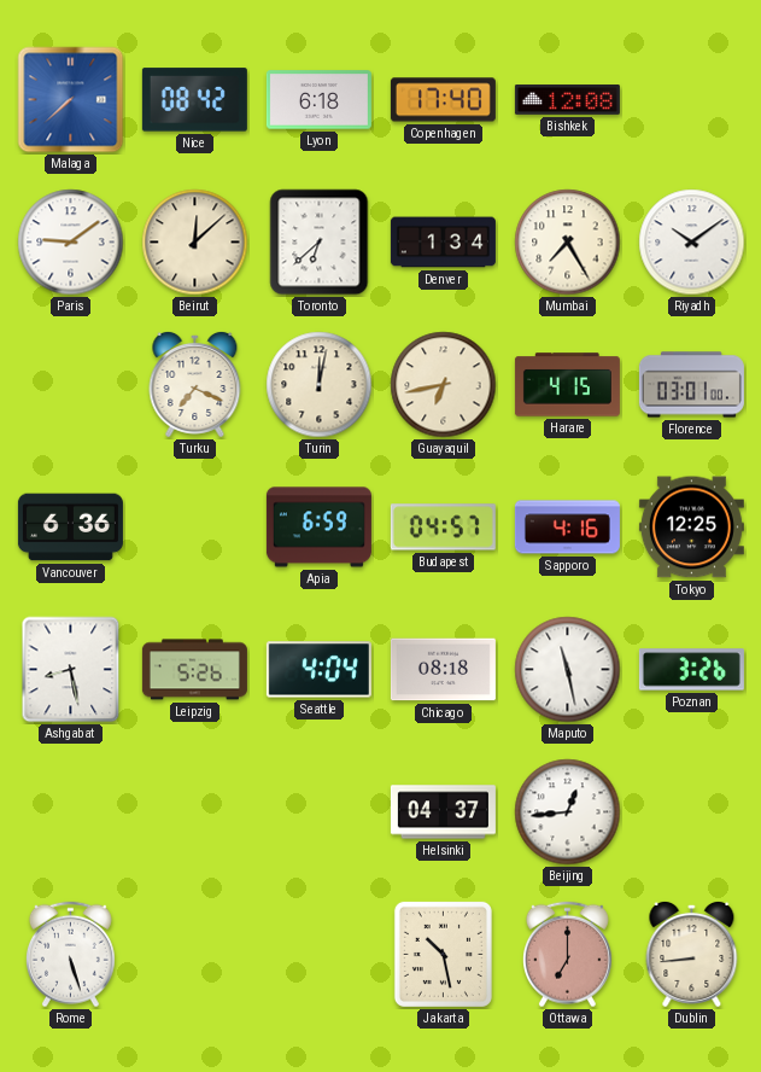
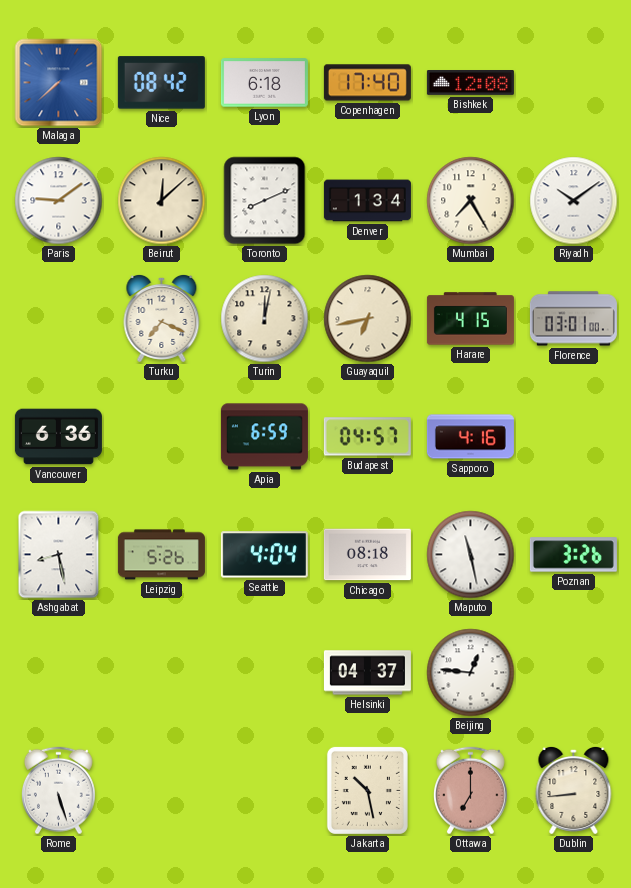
Toronto: 6:38 -> 8:11
Tokyo: 12:25 -> none
Beijing: 12:44 -> 12:46
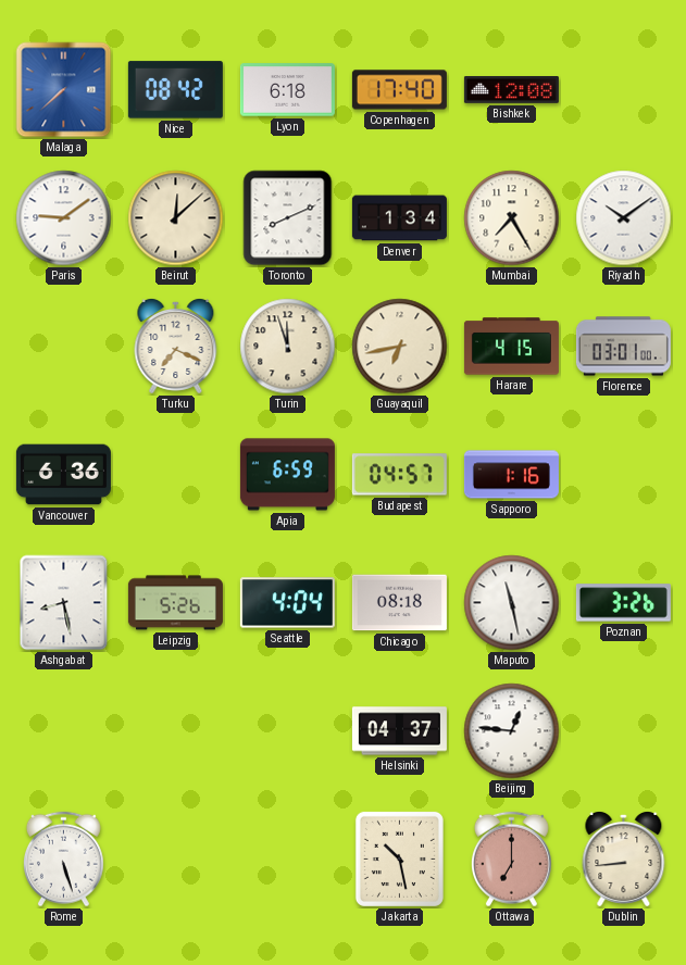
Turin: 12:02 -> 11:57
Sapporo: 4:16 -> 1:16
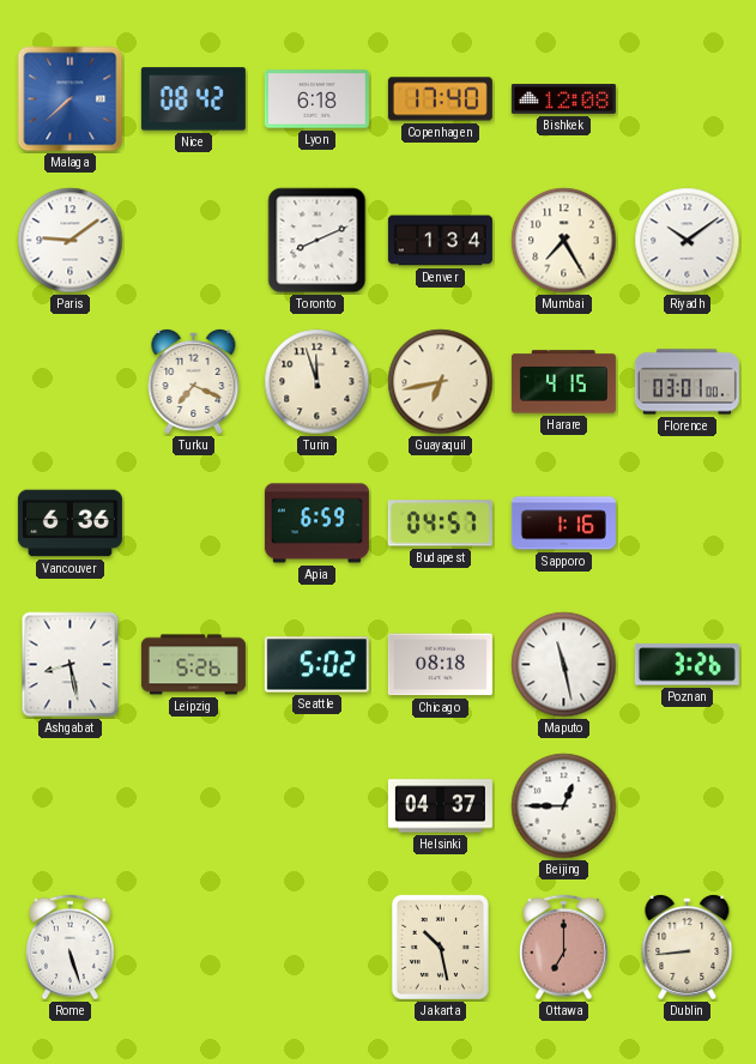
Beirut: 12:08 -> none
Seattle: 4:04 -> 5:02
Beijing: 12:46 -> 12:45
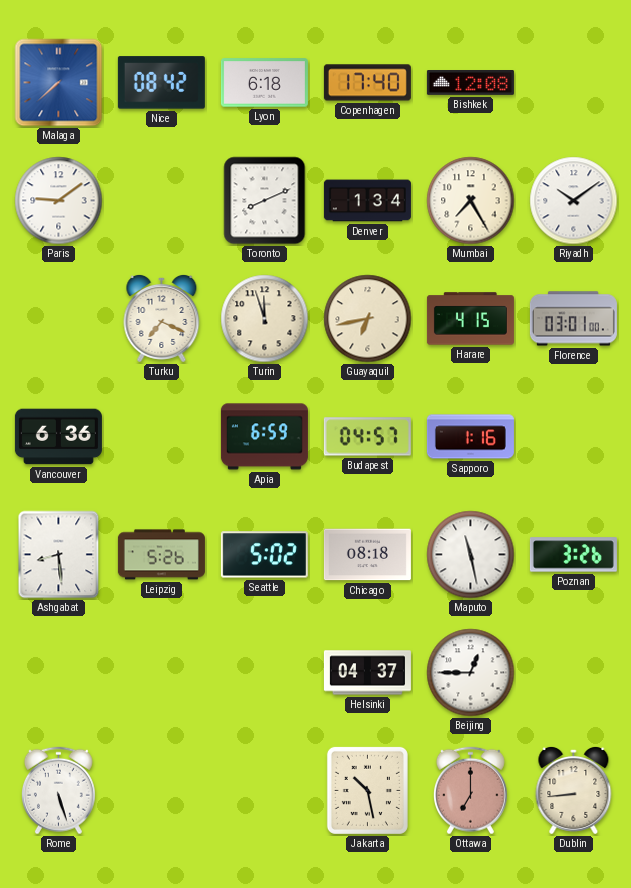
Ashgabat: 8:28 -> 8:29
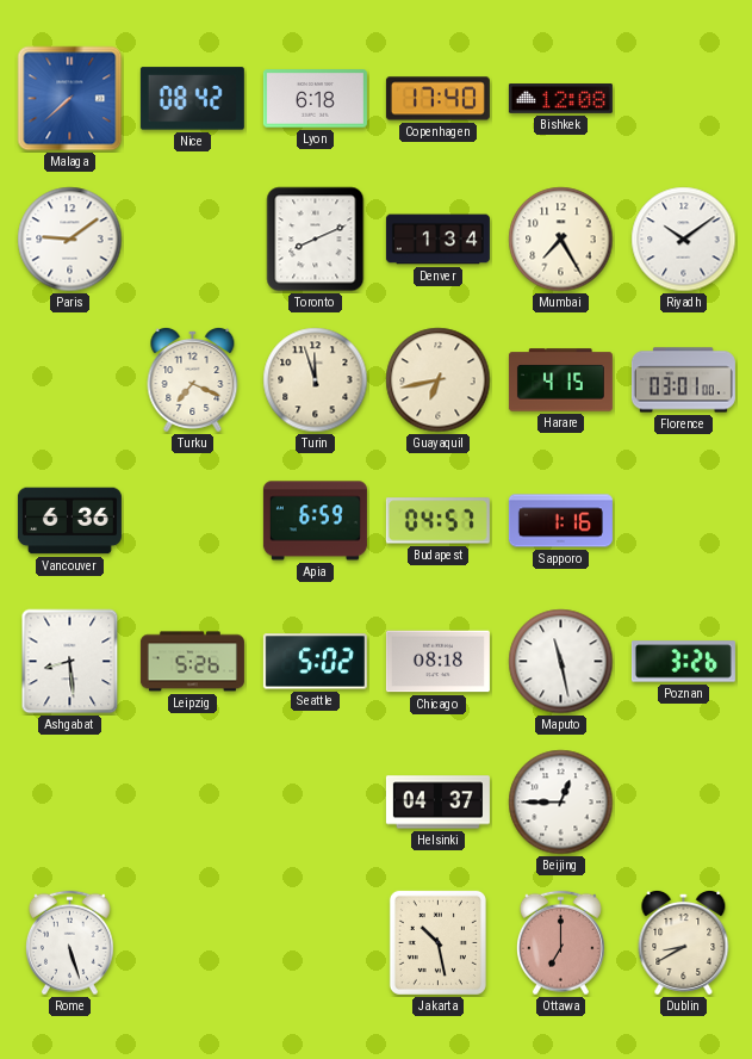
Dublin: 8:44 -> 8:40
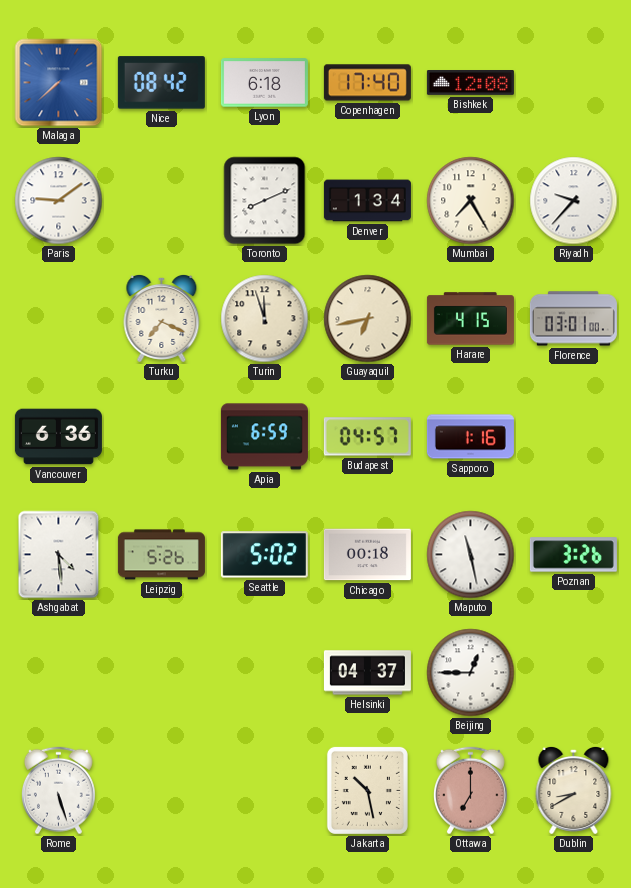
Riyadh: 10:09 -> 9:37
Ashgabat: 8:29 -> 4:29
Chicago: 08:18 -> 00:18
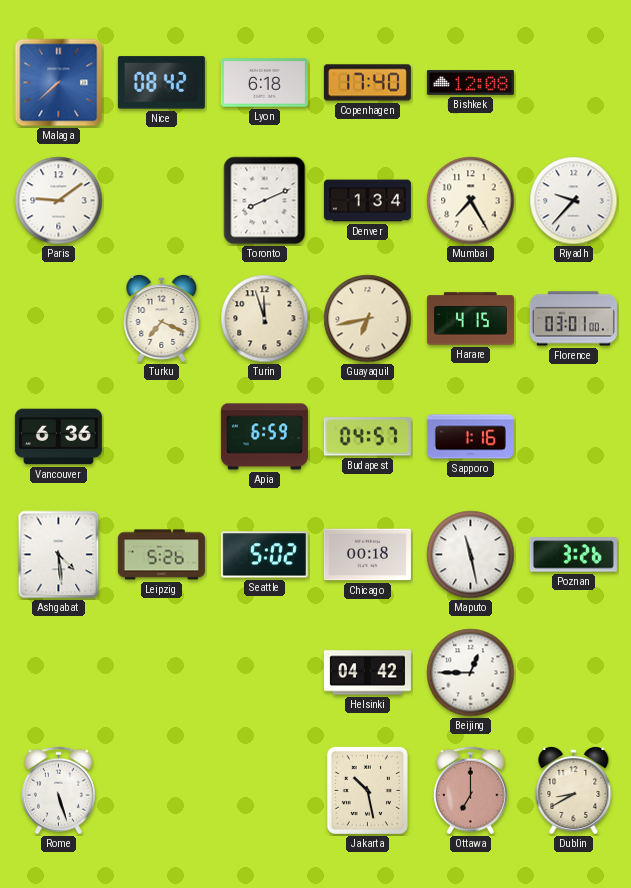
Helsinki: 04:37 -> 04:42
